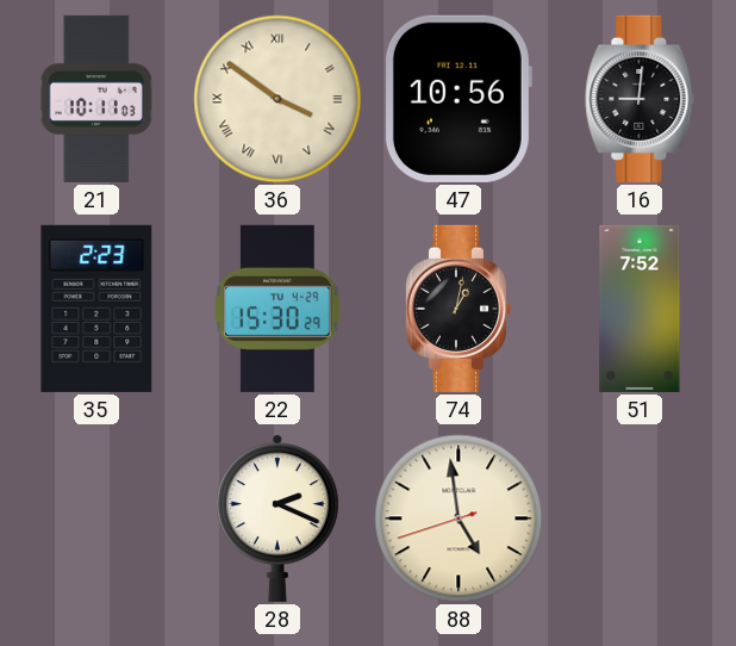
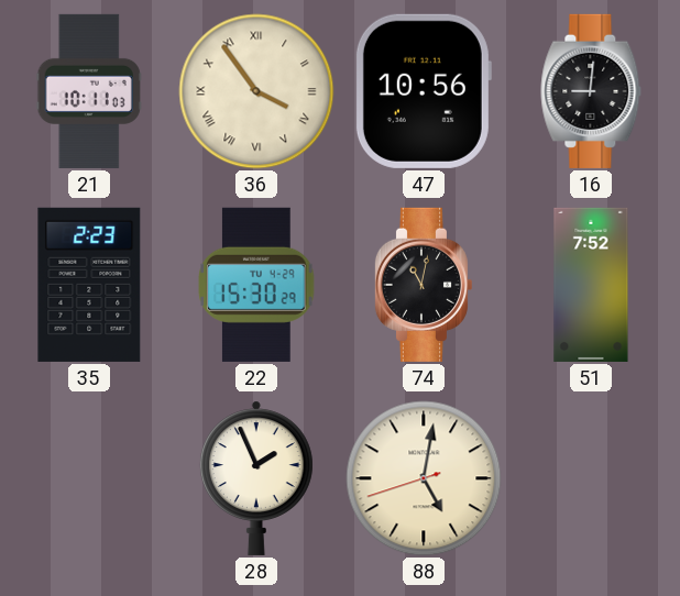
36: 3:51 -> 3:54
74: 1:02 -> 11:02
28: 2:19 -> 1:56
88: 4:58 -> 5:01
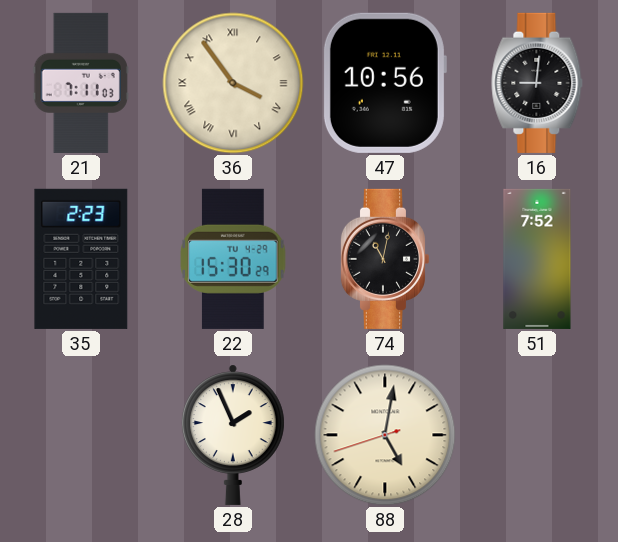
21: 10:11 -> 7:11
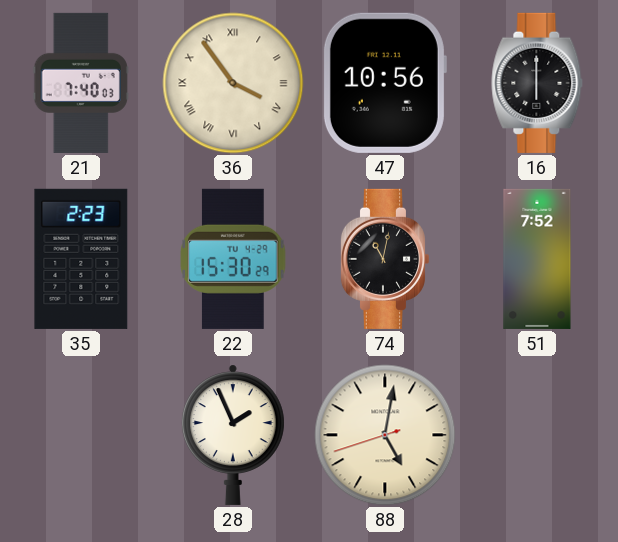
21: 7:11 -> 7:40
16: 9:01 -> 6:00
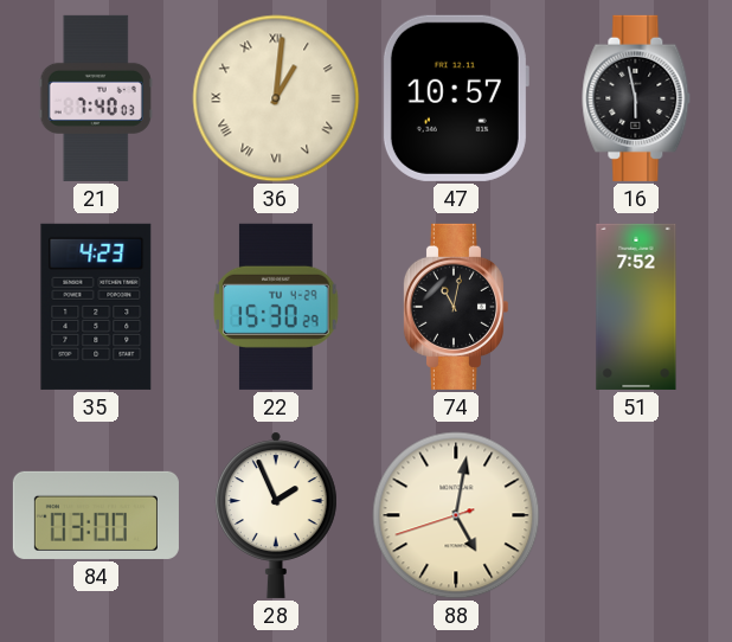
36: 3:54 -> 1:01
47: 10:56 -> 10:57
16: 6:00 -> 5:58
35: 2:23 -> 4:23
84: none -> 03:00
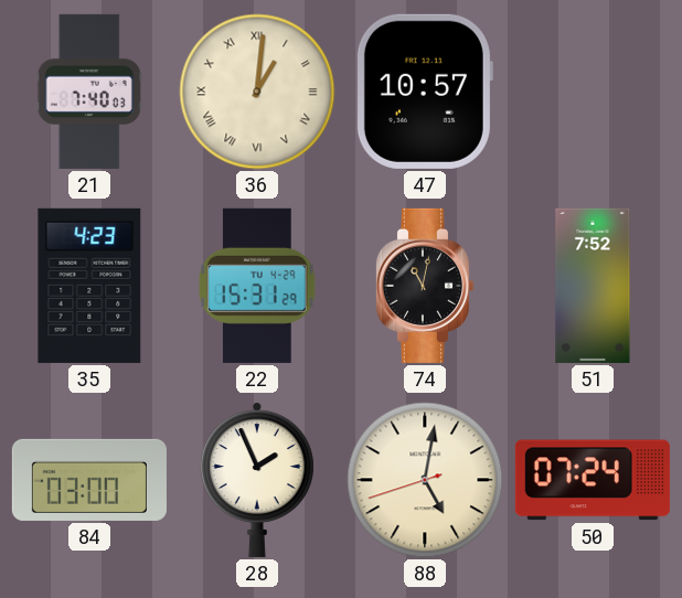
16: 5:58 -> none
22: 15:30 -> 15:31
50: none -> 07:24
